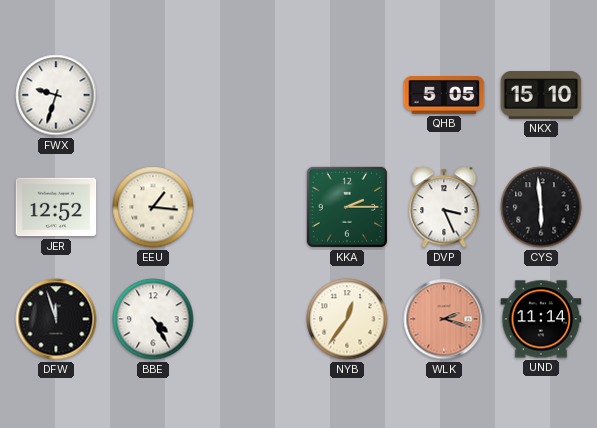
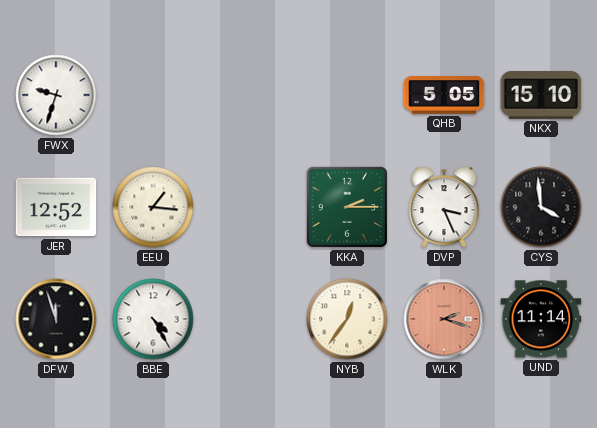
CYS: 5:59 -> 3:59
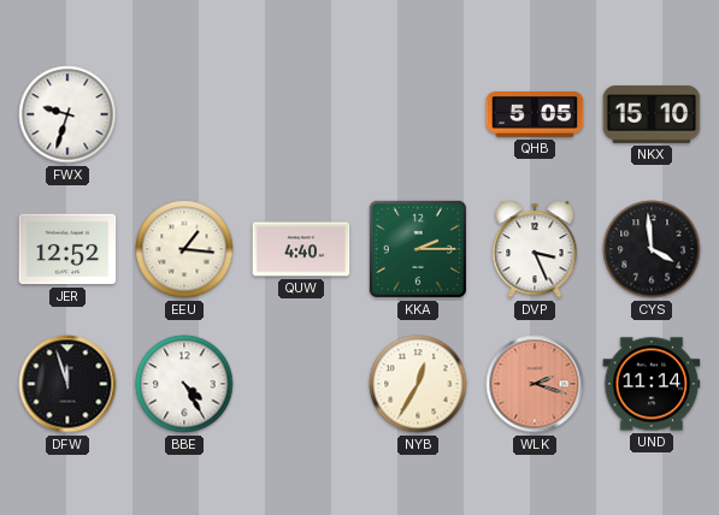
QUW: none -> 4:40
NYB: 12:36 -> 12:35
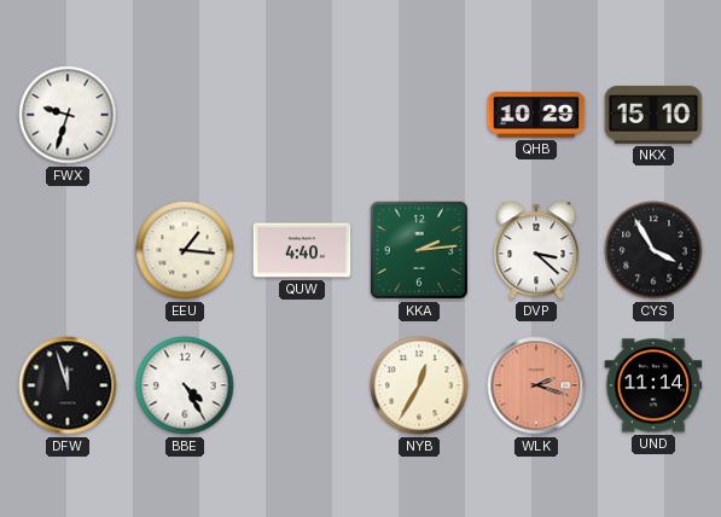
QHB: 5:05 -> 10:29
JER: 12:52 -> none
KKA: 2:15 -> 2:14
DVP: 3:26 -> 3:22
CYS: 3:59 -> 3:55
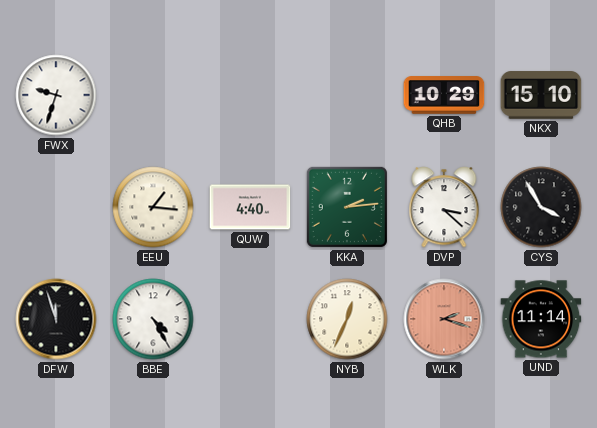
NYB: 12:35 -> 12:34
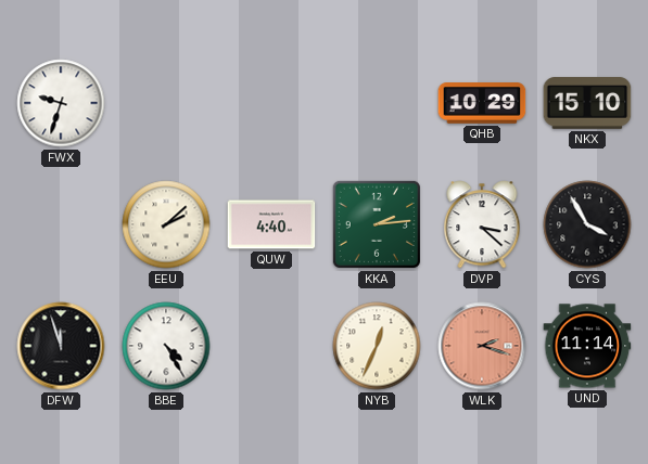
EEU: 1:16 -> 2:08
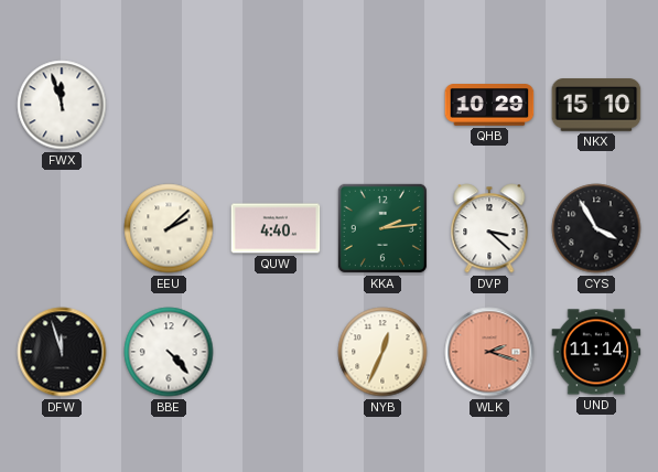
FWX: 9:33 -> 11:57
BBE: 4:25 -> 4:23
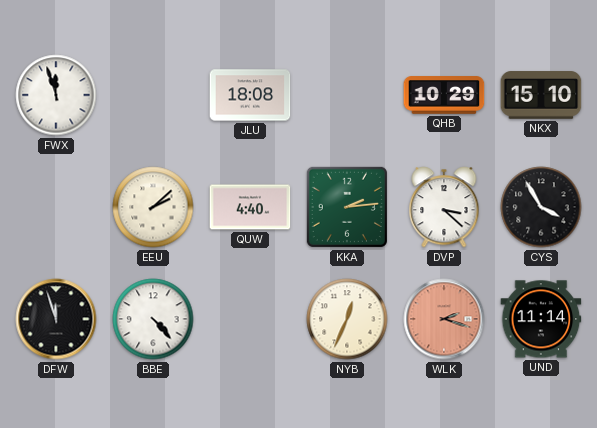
JLU: none -> 18:08
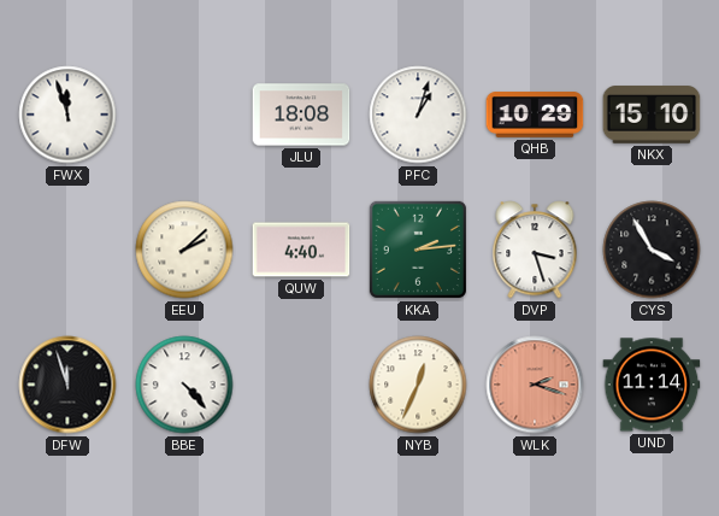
PFC: none -> 1:03
DVP: 3:22 -> 3:27
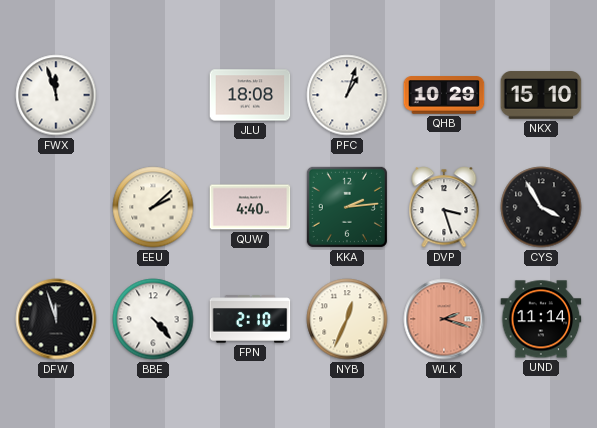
FPN: none -> 2:10
